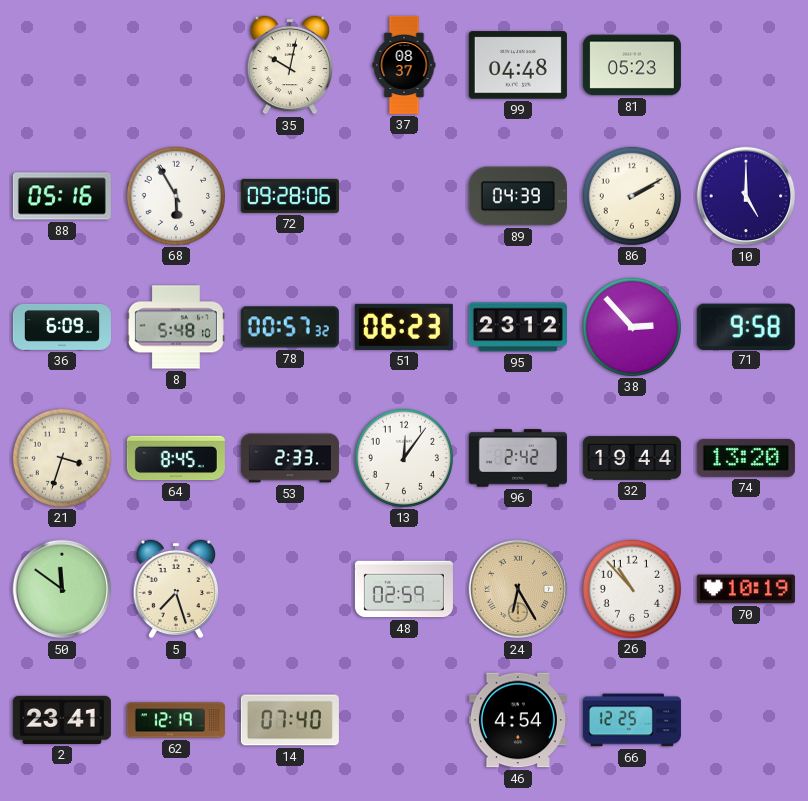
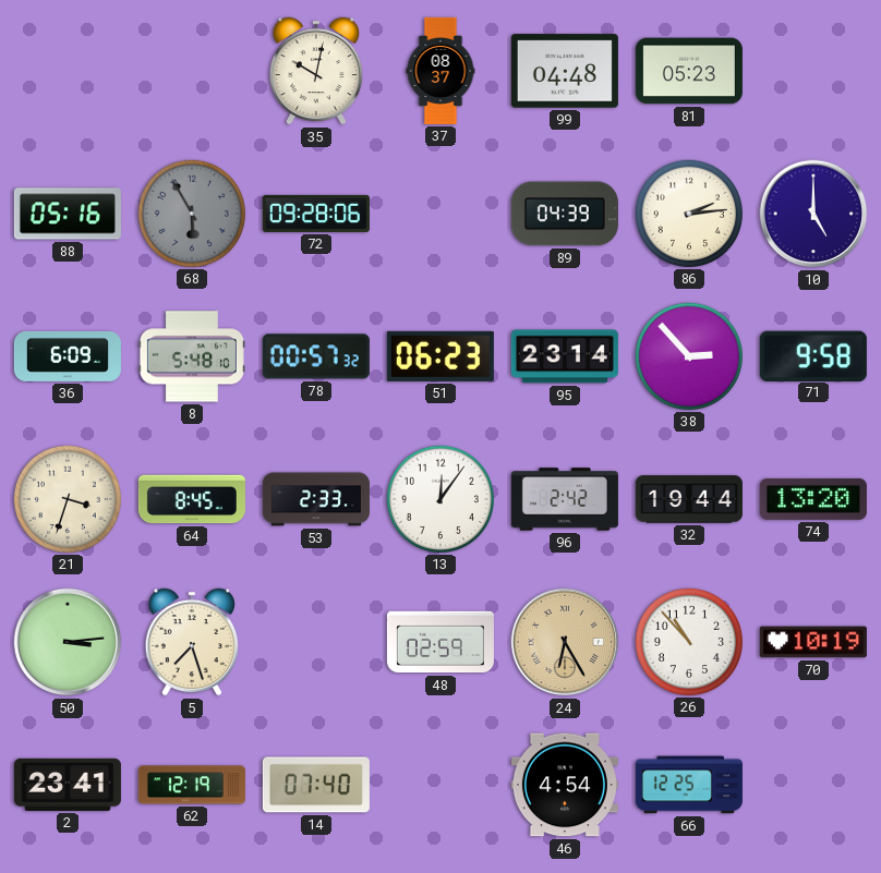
68 dial: white -> grey
86: 2:10 -> 2:14
95: 23:12 -> 23:14
50: 11:51 -> 3:14
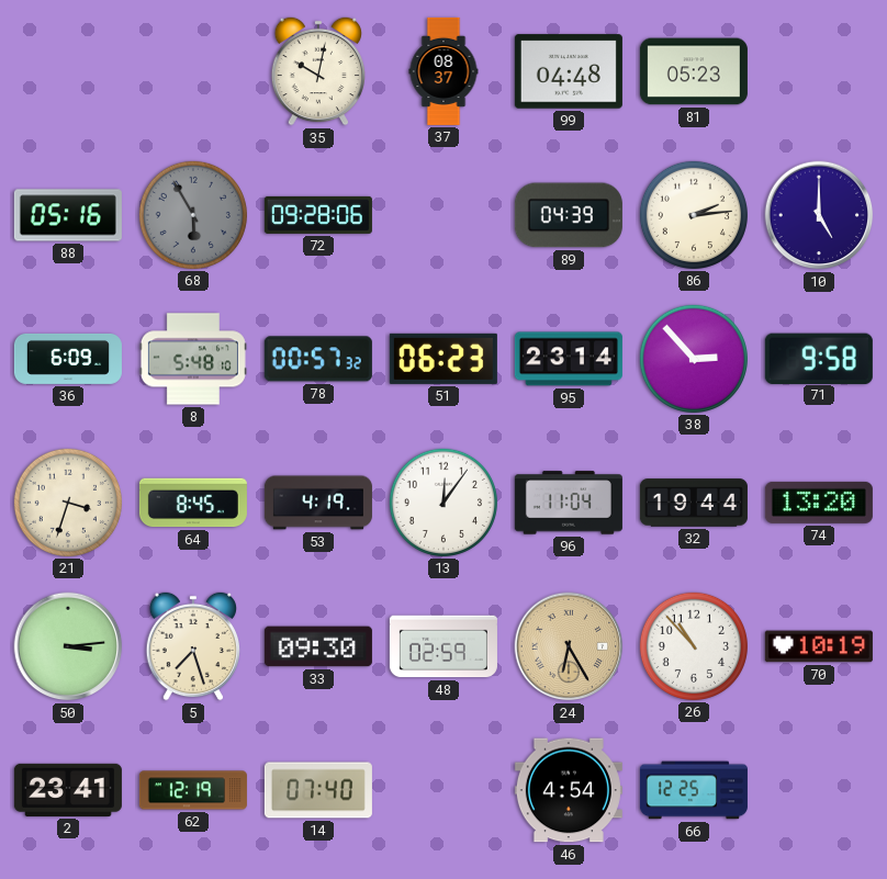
53: 2:33 -> 4:19
96: 2:42 -> 11:04
33: none -> 09:30
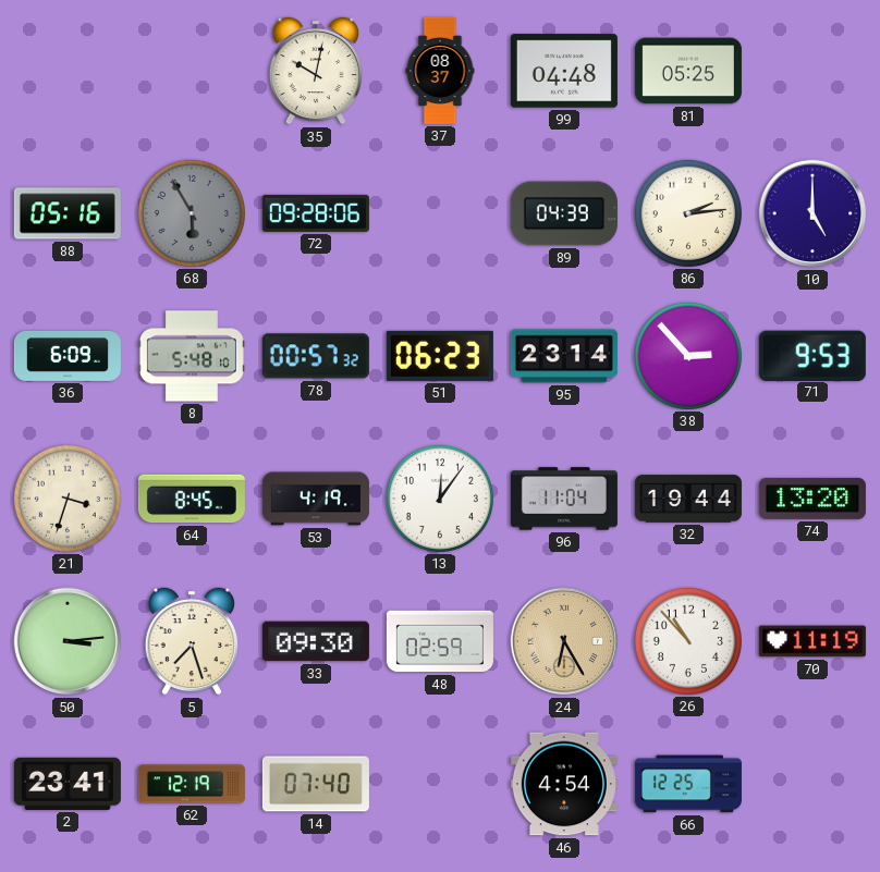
81: 05:23 -> 05:25
71: 9:58 -> 9:53
70: 10:19 -> 11:19
